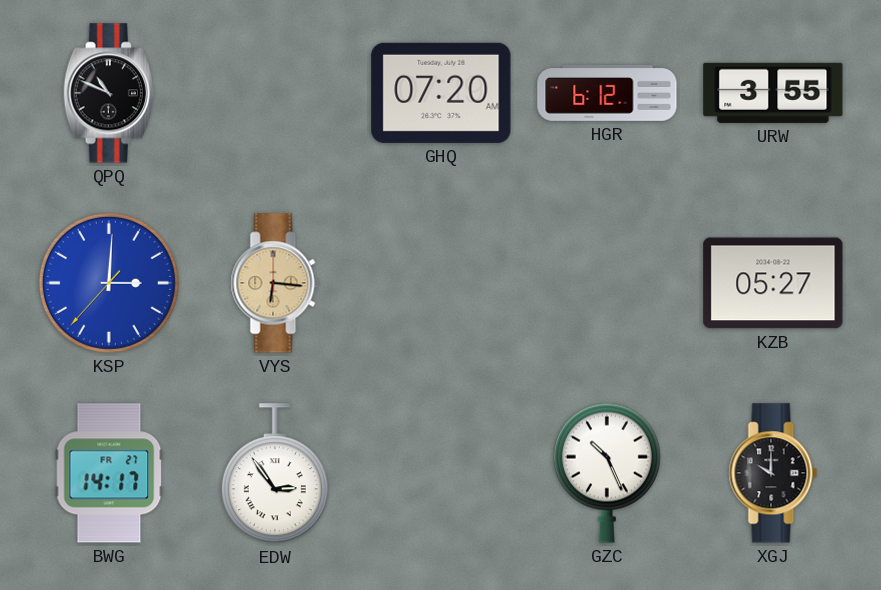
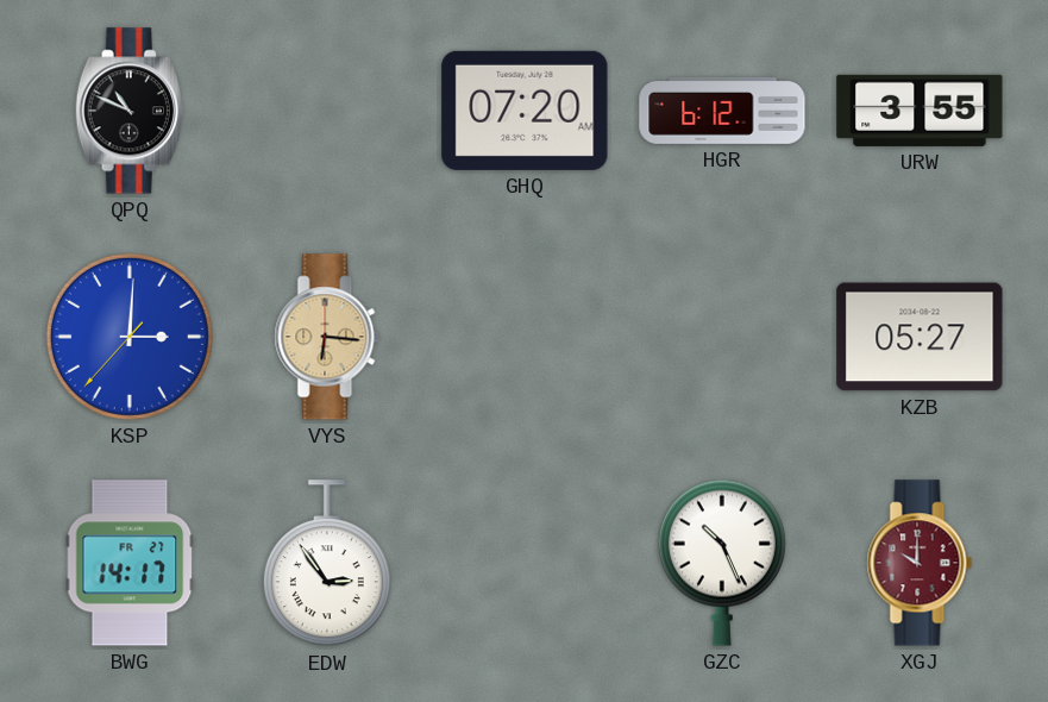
XGJ dial: black -> burgundy
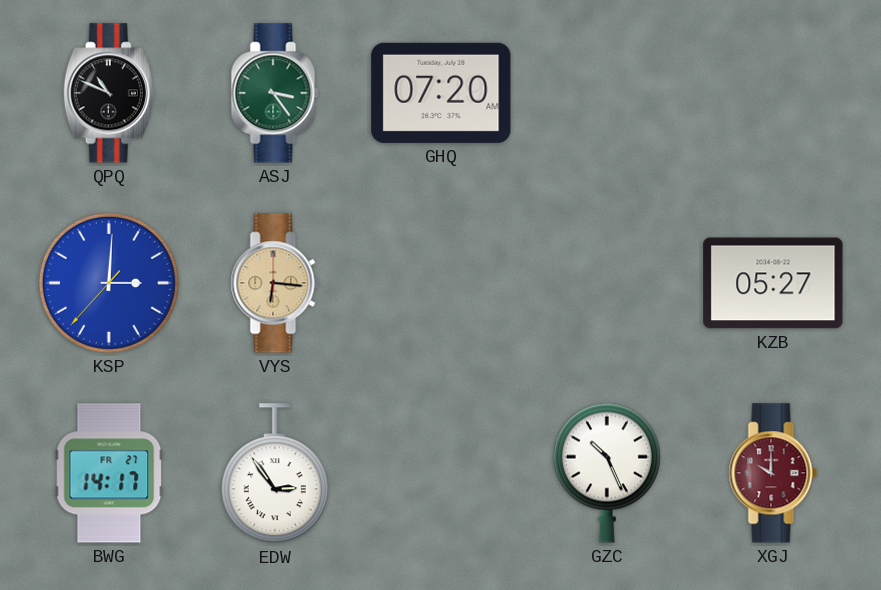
ASJ: none -> 3:24
HGR: 6:12 -> none
URW: 3:55 -> none
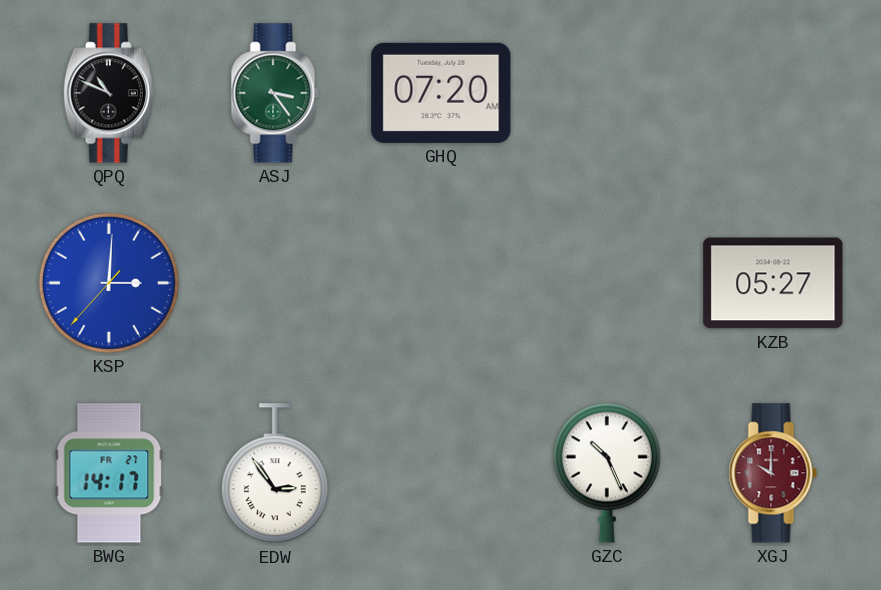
VYS: 6:16 -> none
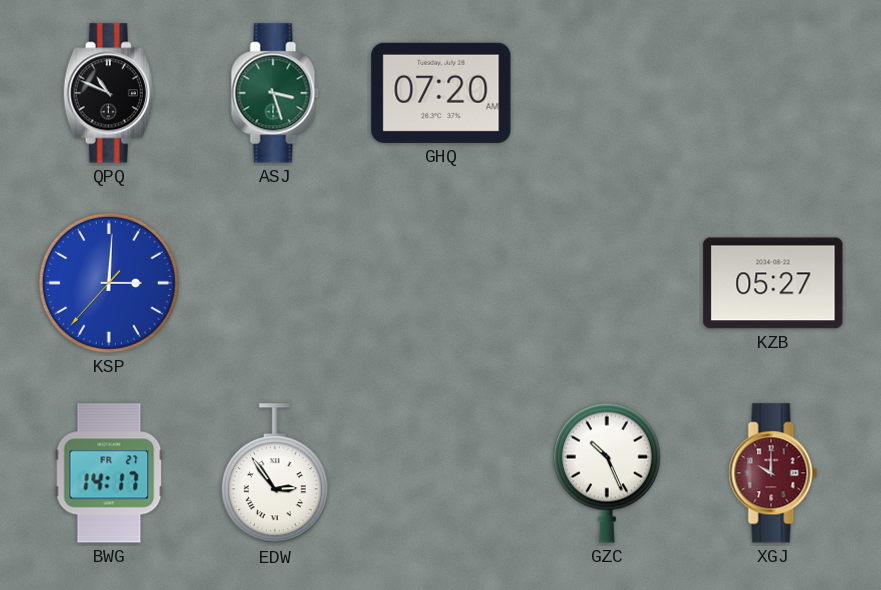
ASJ: 3:24 -> 3:27
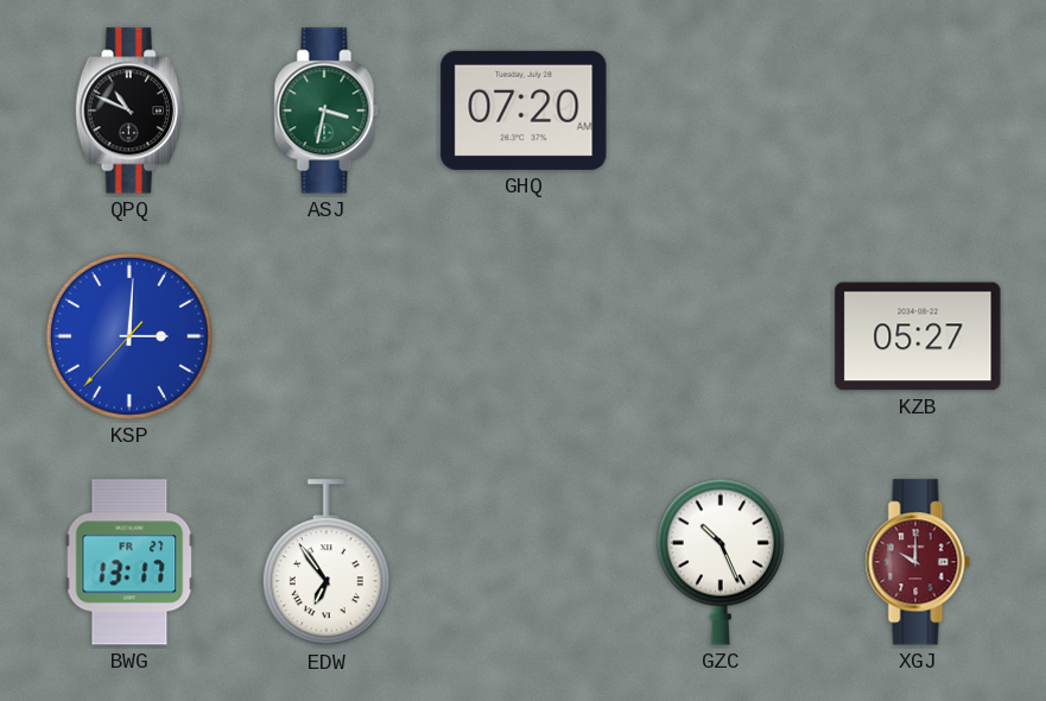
ASJ: 3:27 -> 3:32
BWG: 14:17 -> 13:17
EDW: 2:54 -> 6:54
